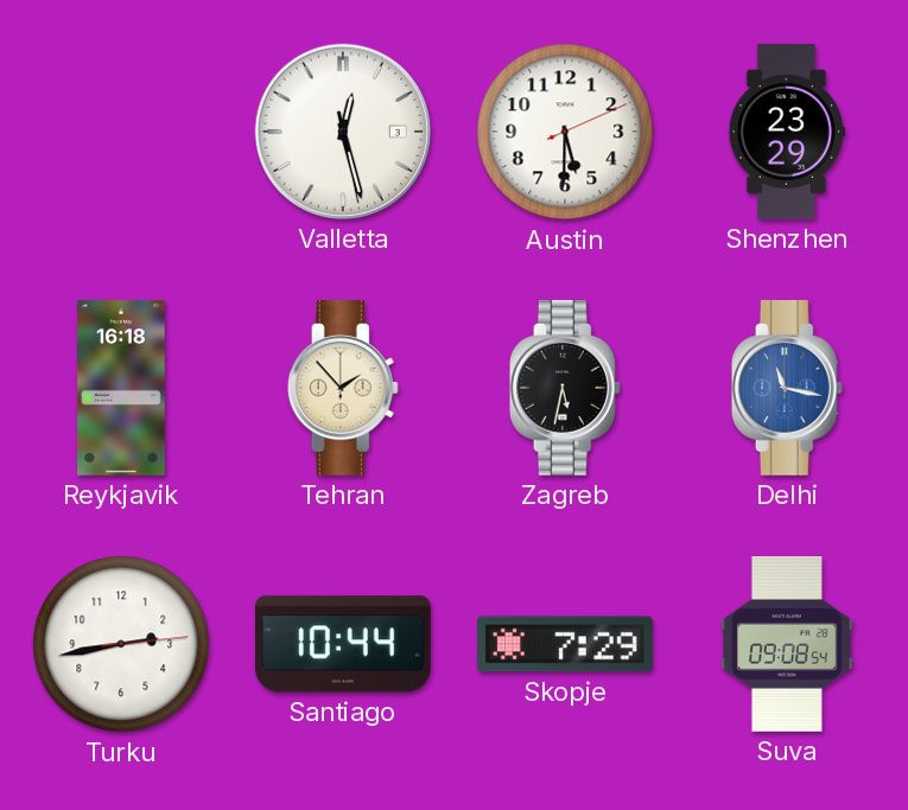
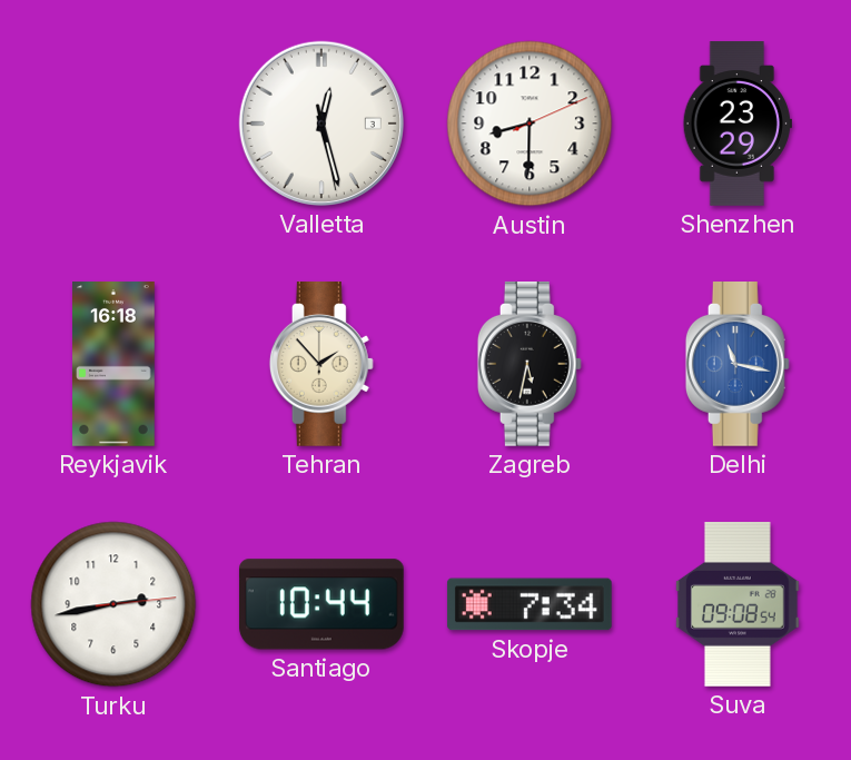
Austin: 5:30 -> 8:30
Skopje: 7:29 -> 7:34
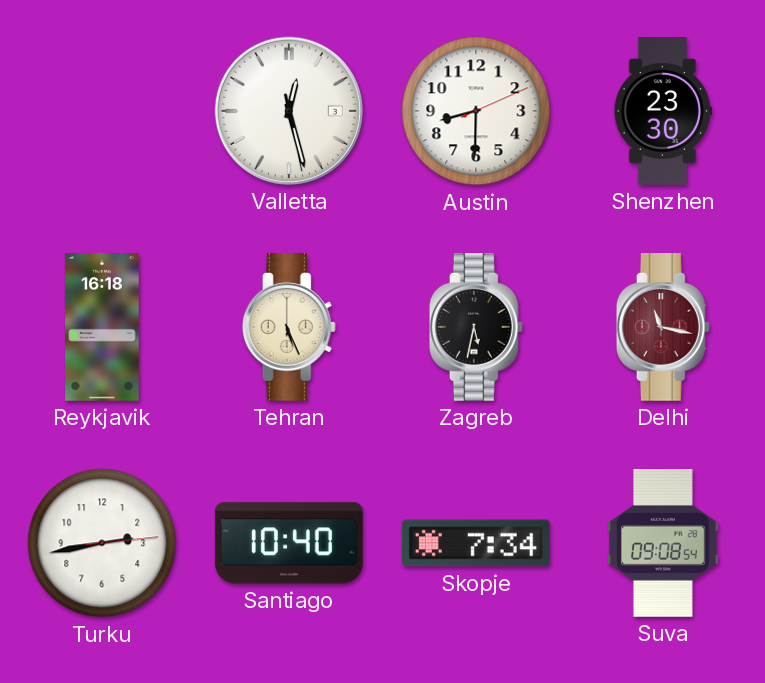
Shenzhen: 23:29 -> 23:30
Tehran: 1:53 -> 5:26
Delhi dial: blue -> burgundy
Santiago: 10:44 -> 10:40
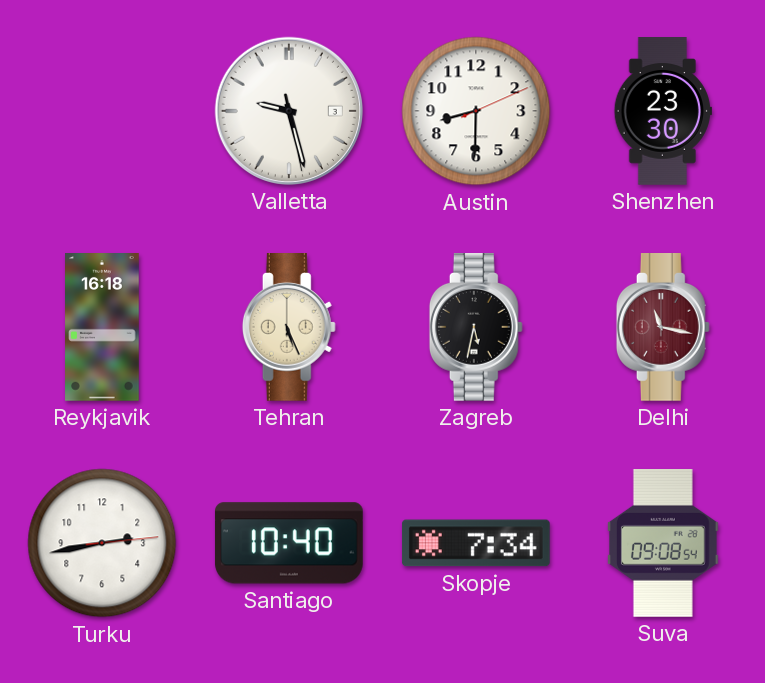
Valletta: 12:27 -> 9:27
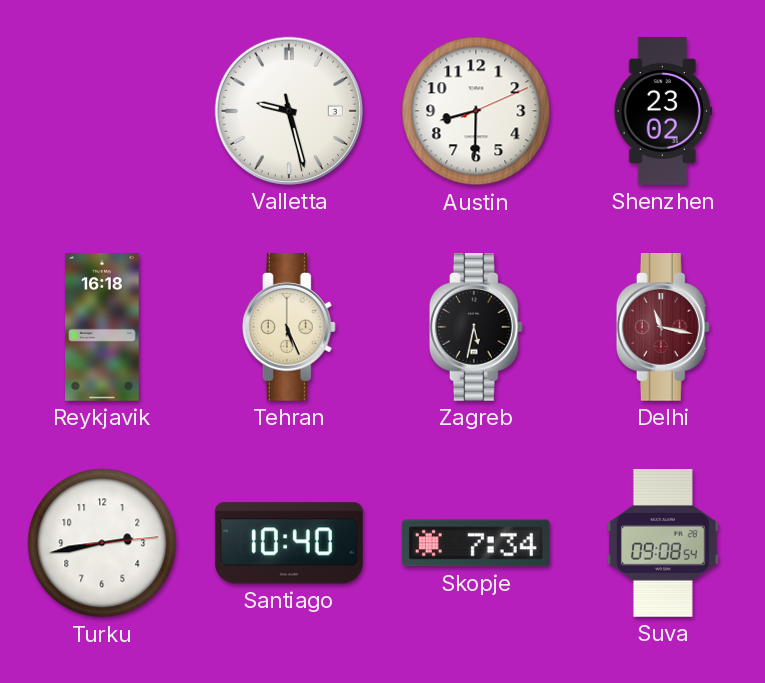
Shenzhen: 23:30 -> 23:02
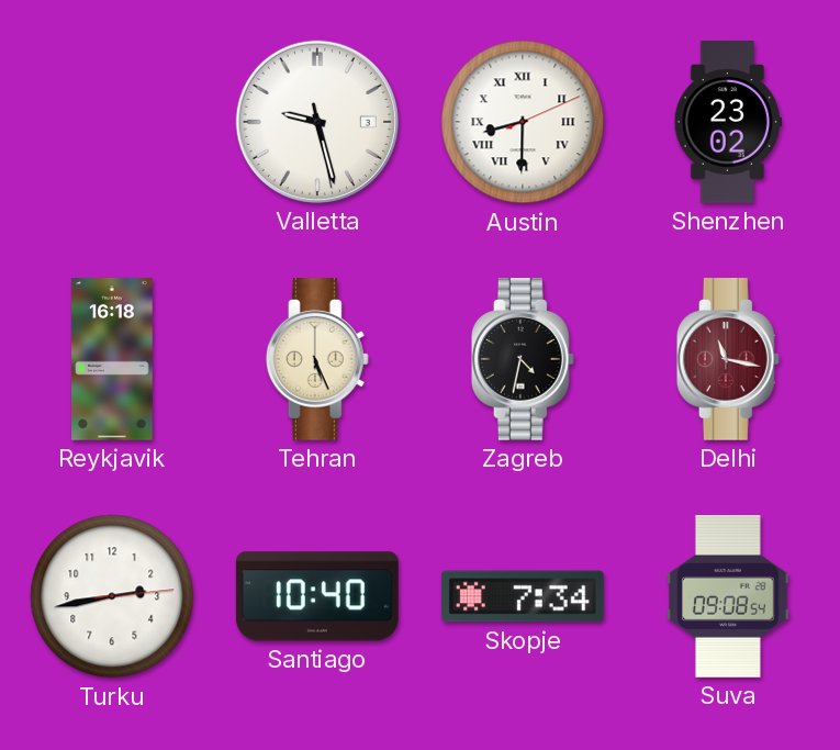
Austin numerals: Arabic -> Roman
Zagreb: 5:32 -> 4:32
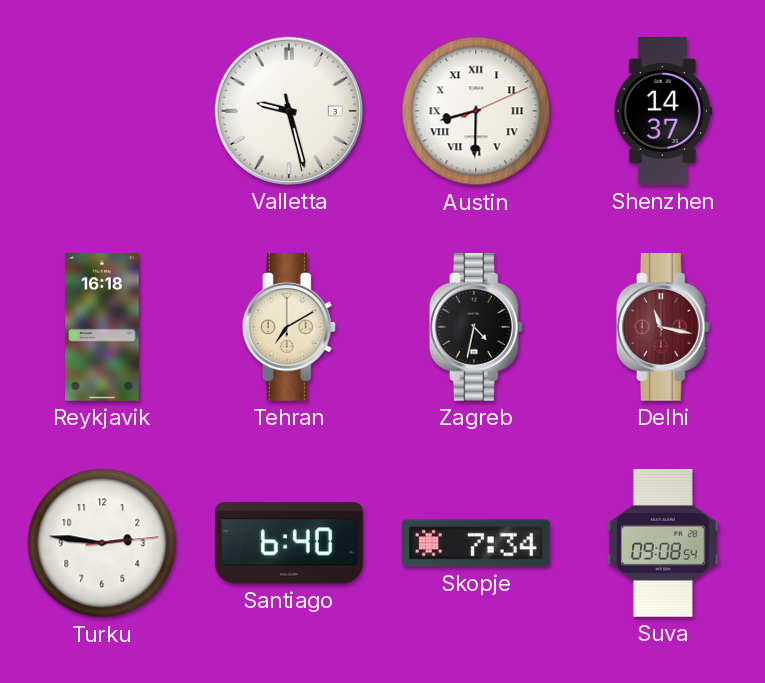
Shenzhen: 23:02 -> 14:37
Tehran: 5:26 -> 7:10
Turku: 2:43 -> 2:46
Santiago: 10:40 -> 6:40
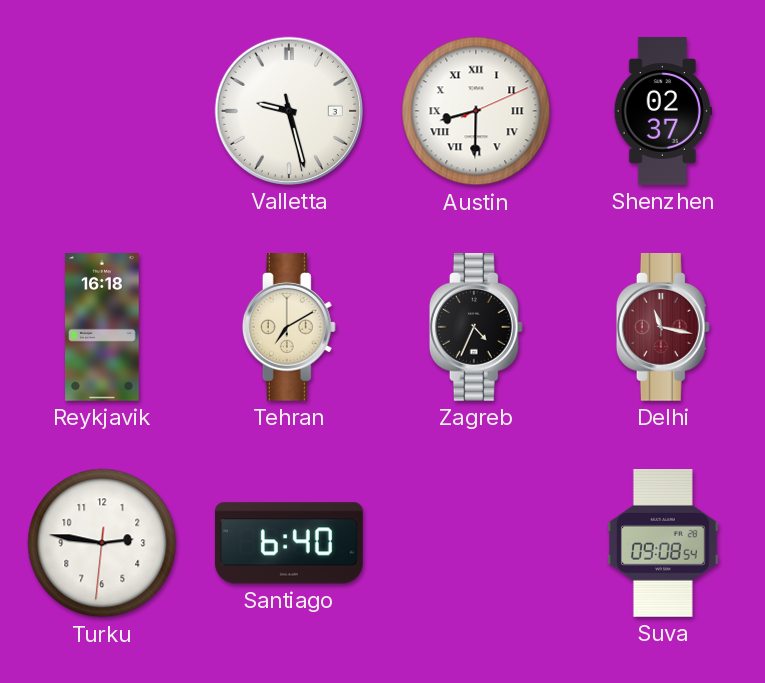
Shenzhen: 14:37 -> 02:37
Zagreb: 4:32 -> 4:34
Turku: 2:46:14 -> 2:46:31
Skopje: 7:34 -> none
